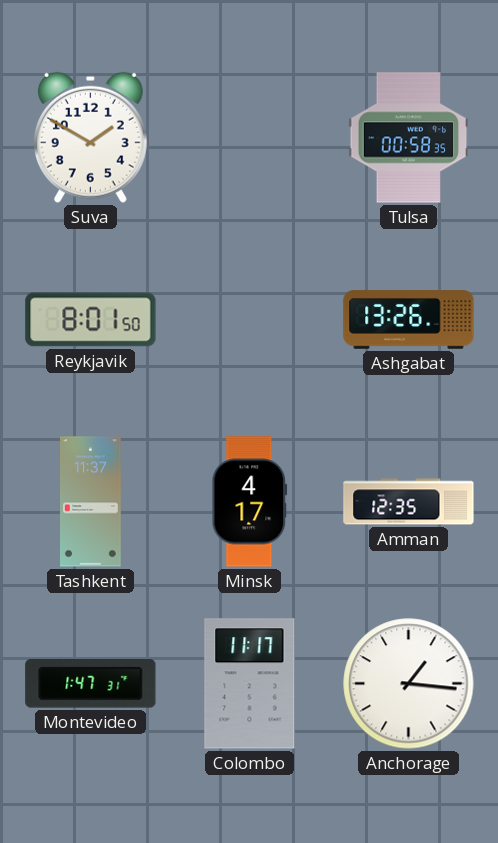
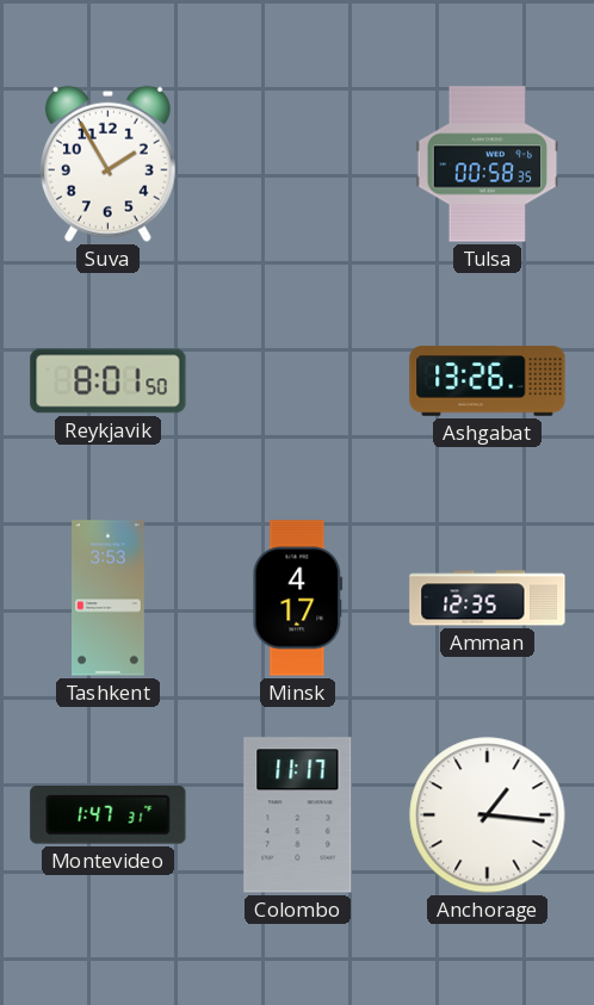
Suva: 1:50 -> 1:55
Tashkent: 11:37 -> 3:53
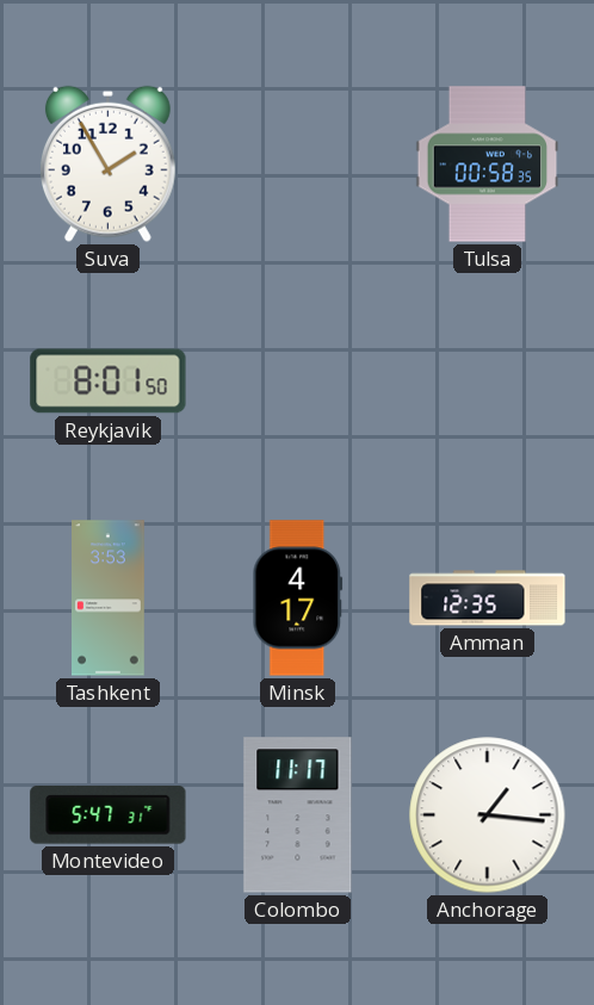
Ashgabat: 13:26 -> none
Montevideo: 1:47 -> 5:47
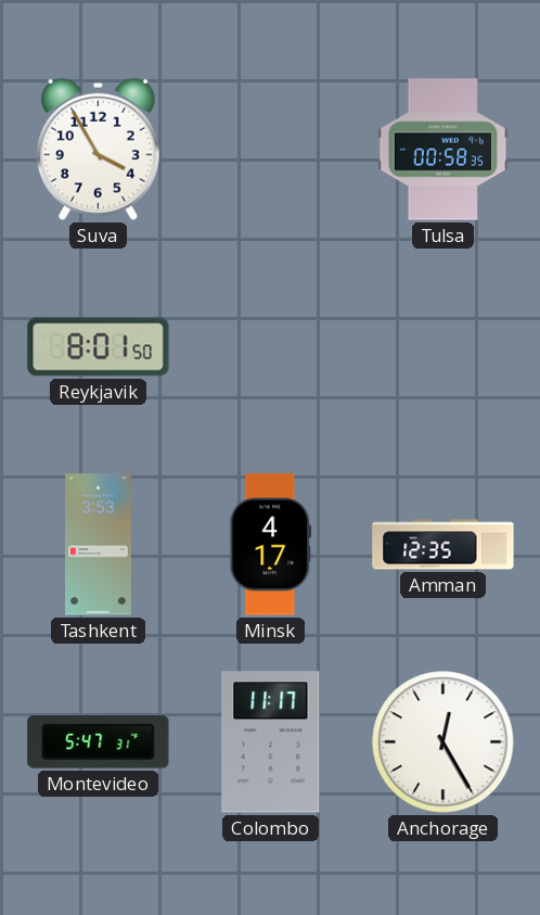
Suva: 1:55 -> 3:55
Anchorage: 1:16 -> 12:25
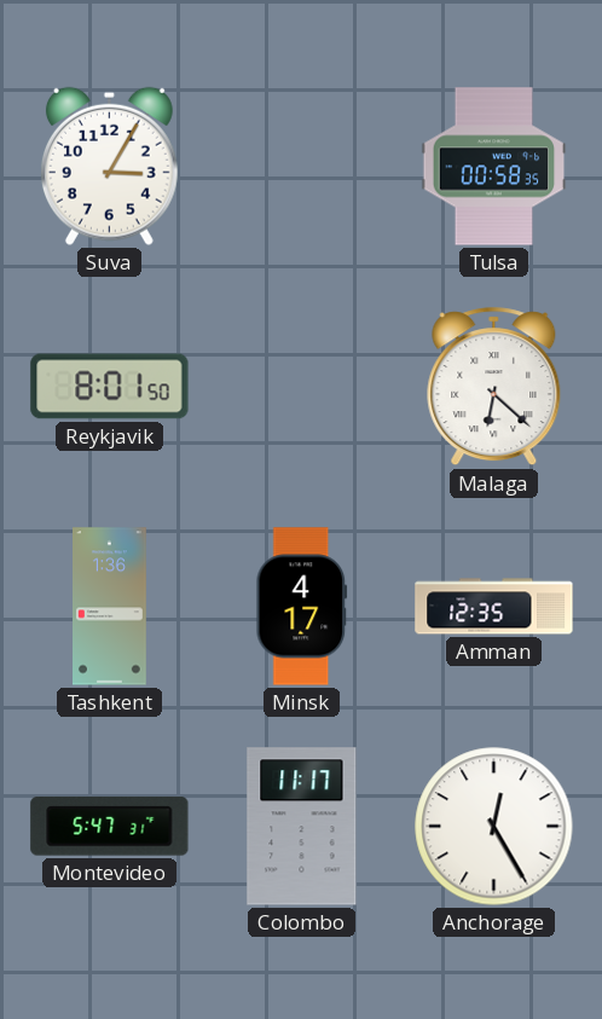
Suva: 3:55 -> 3:05
Malaga: none -> 6:22
Tashkent: 3:53 -> 1:36
